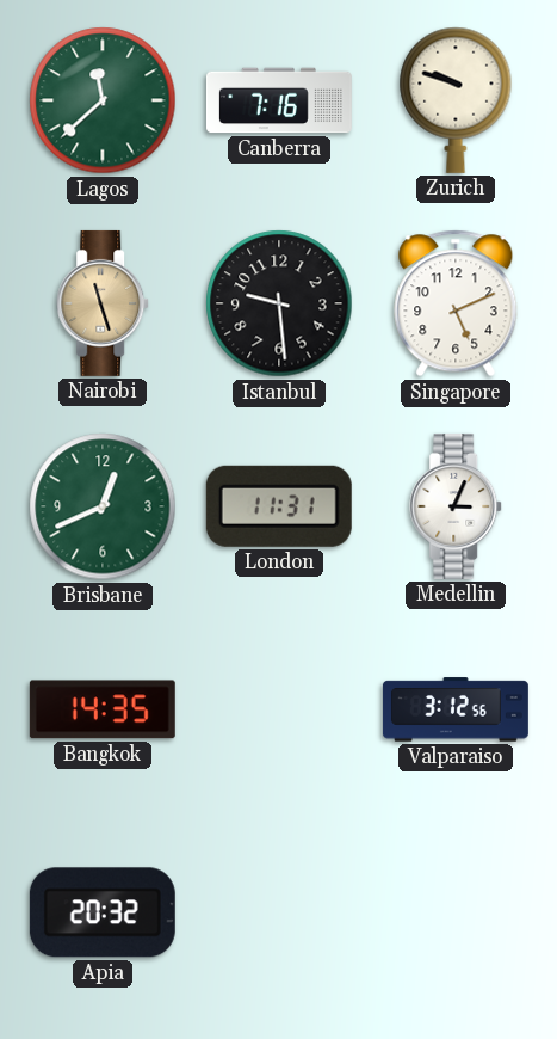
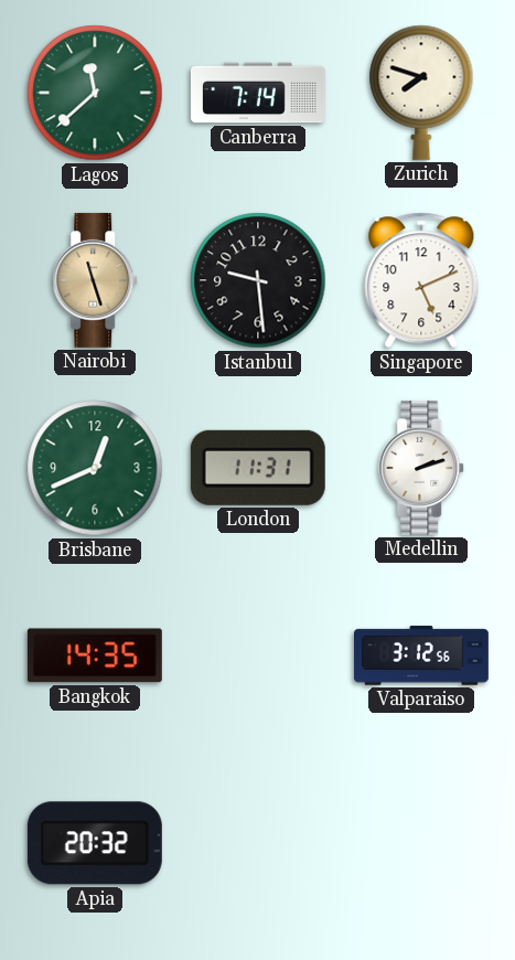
Canberra: 7:16 -> 7:14
Zurich: 9:48 -> 7:48
Medellin: 3:04 -> 2:12
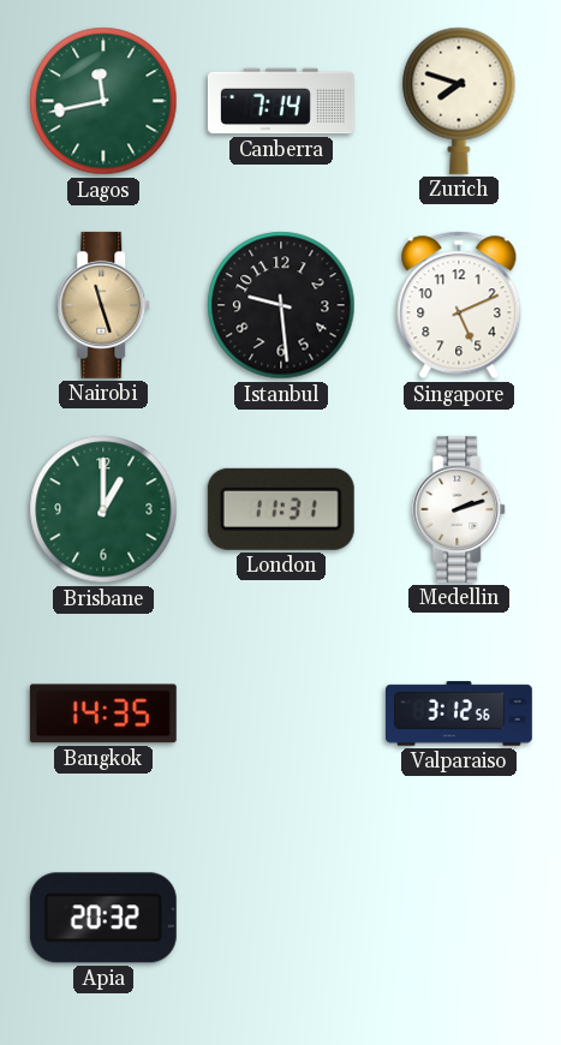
Lagos: 11:38 -> 11:43
Brisbane: 12:41 -> 1:00
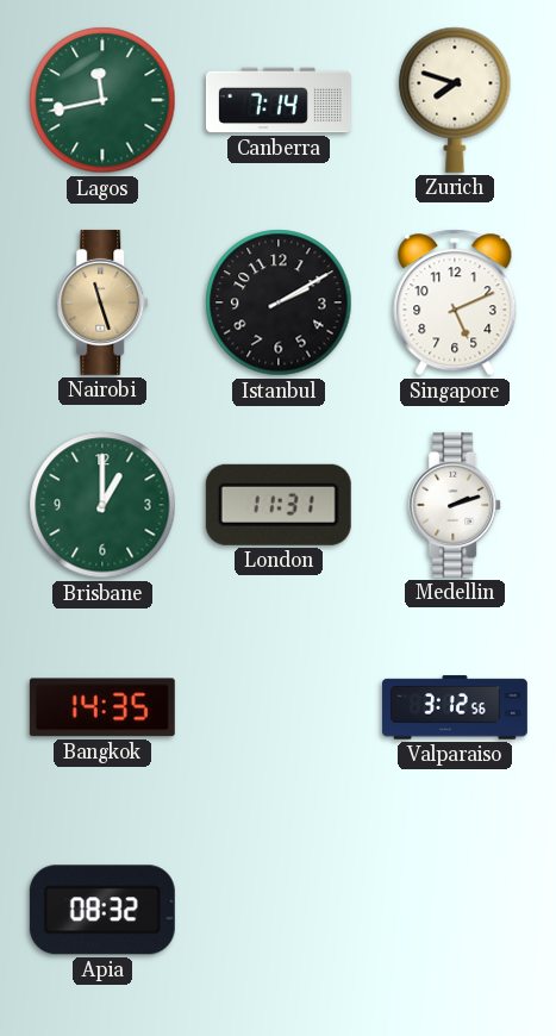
Istanbul: 9:29 -> 2:10
Apia: 20:32 -> 08:32
